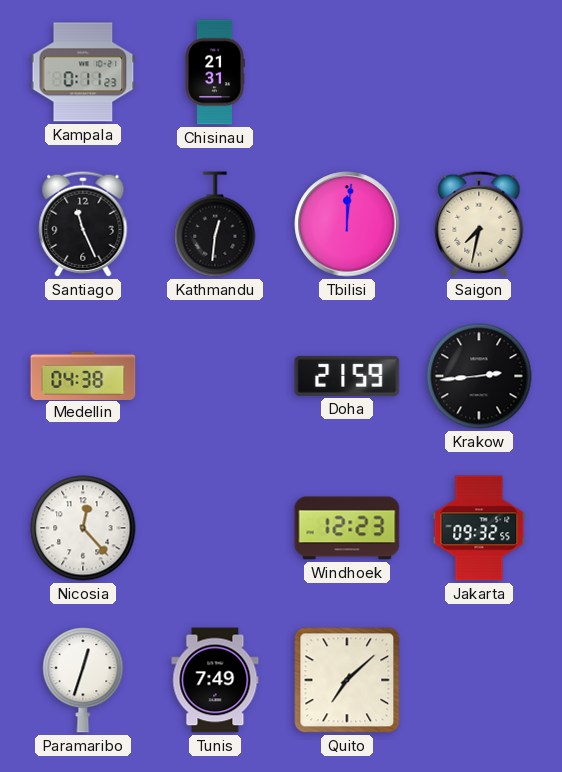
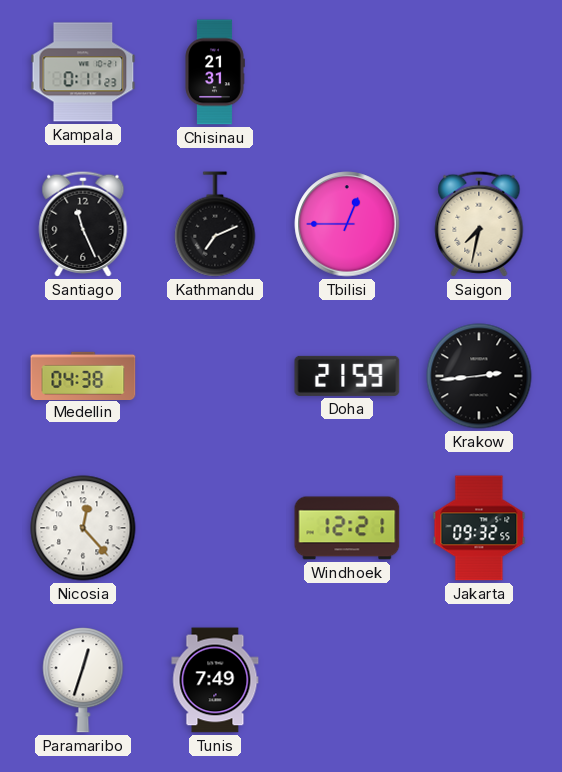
Kathmandu: 12:31 -> 7:11
Tbilisi: 12:01 -> 12:45
Windhoek: 12:23 -> 12:21
Quito: 7:08 -> none
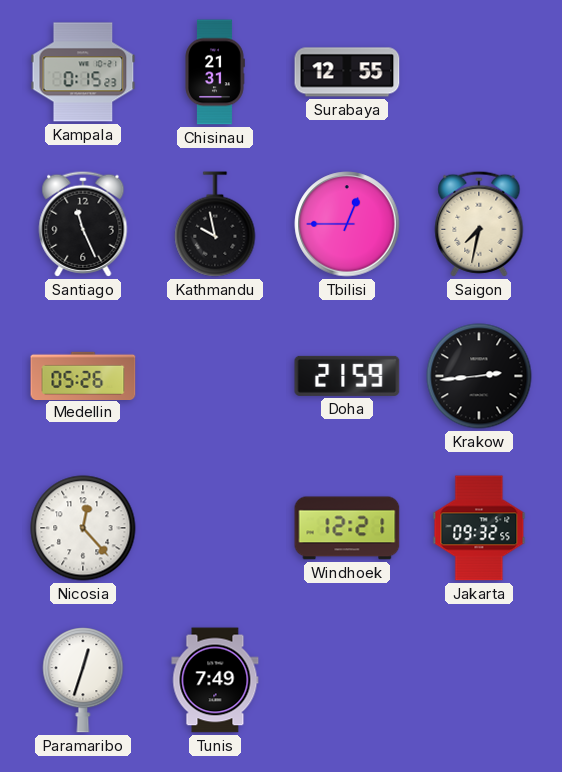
Kampala: 0:11 -> 0:15
Surabaya: none -> 12:55
Kathmandu: 7:11 -> 9:58
Medellin: 04:38 -> 05:26
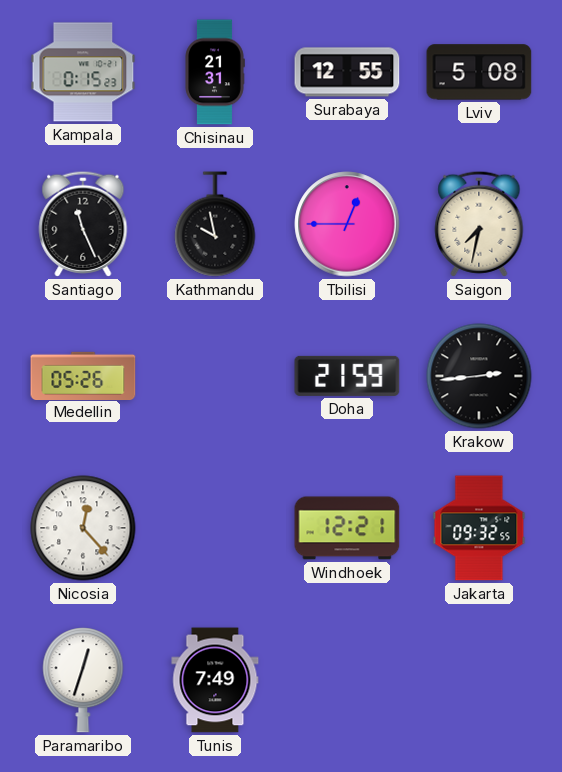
Lviv: none -> 5:08
